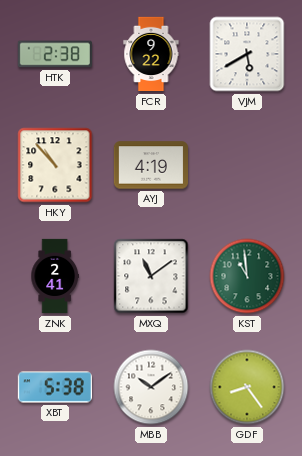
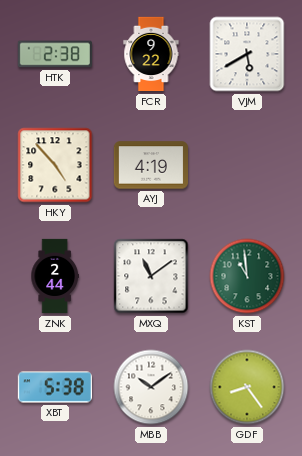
HKY: 10:53 -> 4:53
ZNK: 2:41 -> 2:44
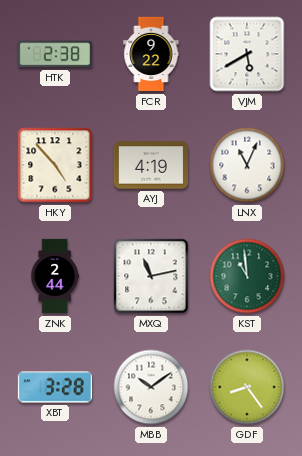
LNX: none -> 11:04
MXQ: 11:09 -> 11:13
XBT: 5:38 -> 3:28
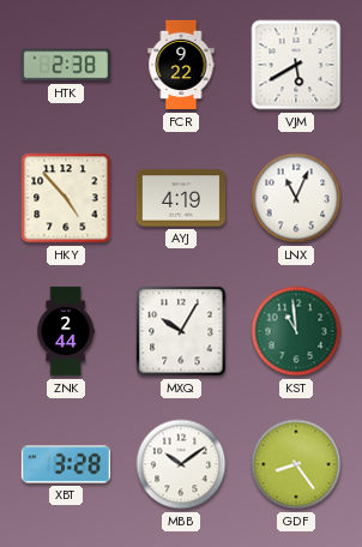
MXQ: 11:13 -> 10:05
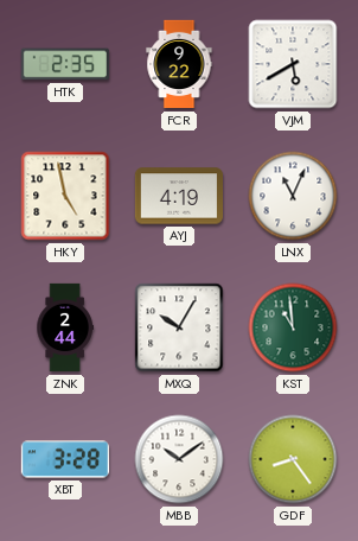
HTK: 2:38 -> 2:35
HKY: 4:53 -> 4:58
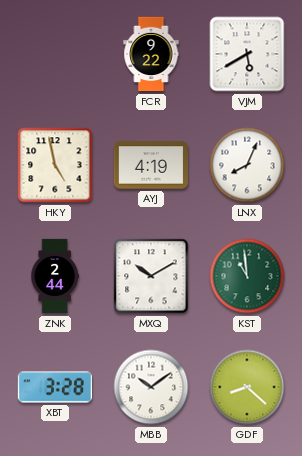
HTK: 2:35 -> none
LNX: 11:04 -> 8:04
MXQ: 10:05 -> 10:10
GDF: 8:24 -> 8:22
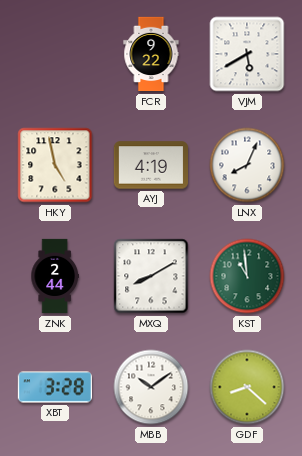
MXQ: 10:10 -> 8:10
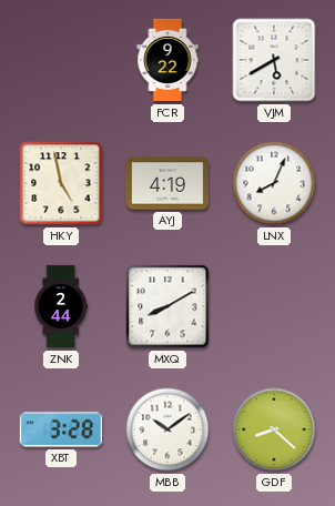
KST: 10:59 -> none
